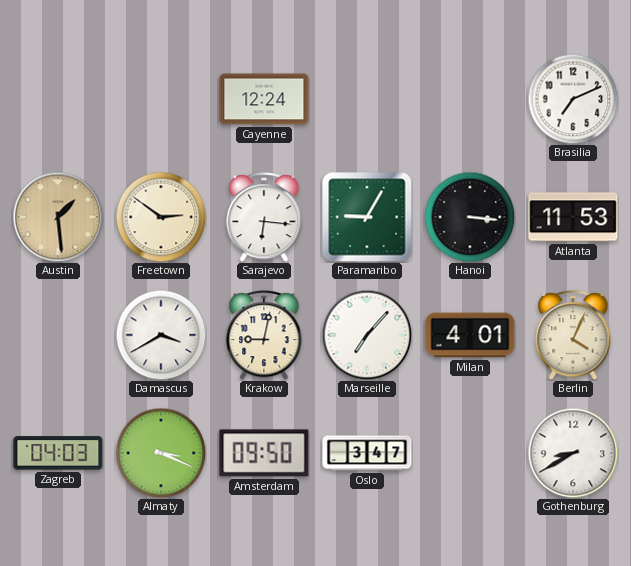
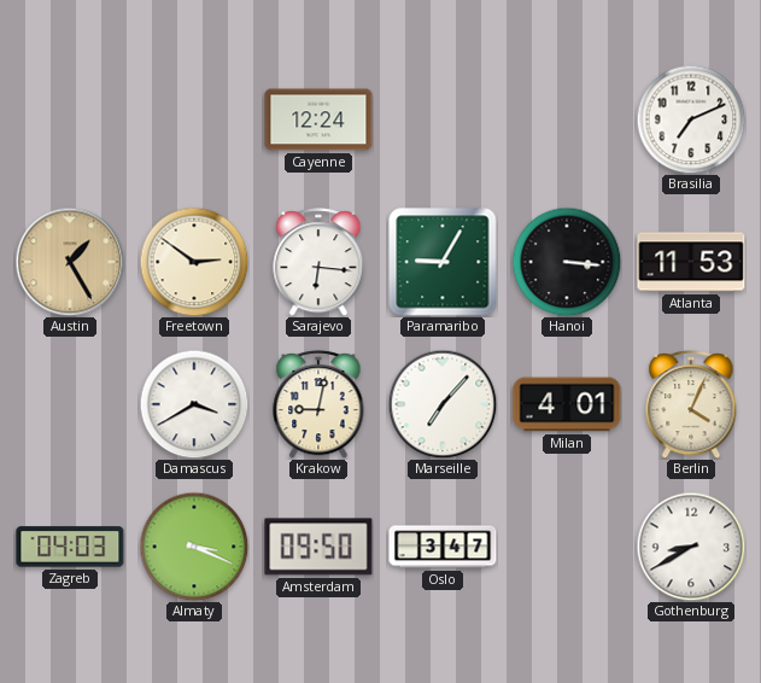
Austin: 1:29 -> 1:25
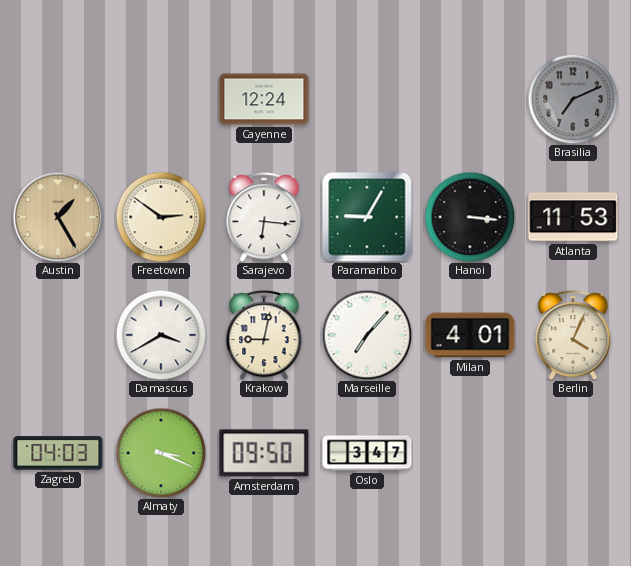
Brasilia dial: white -> grey
Gothenburg: 8:40 -> none
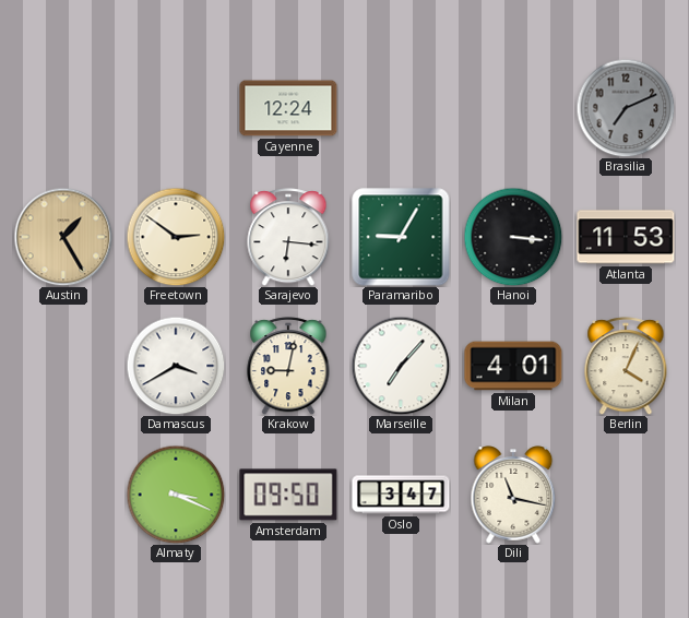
Zagreb: 04:03 -> none
Dili: none -> 11:17
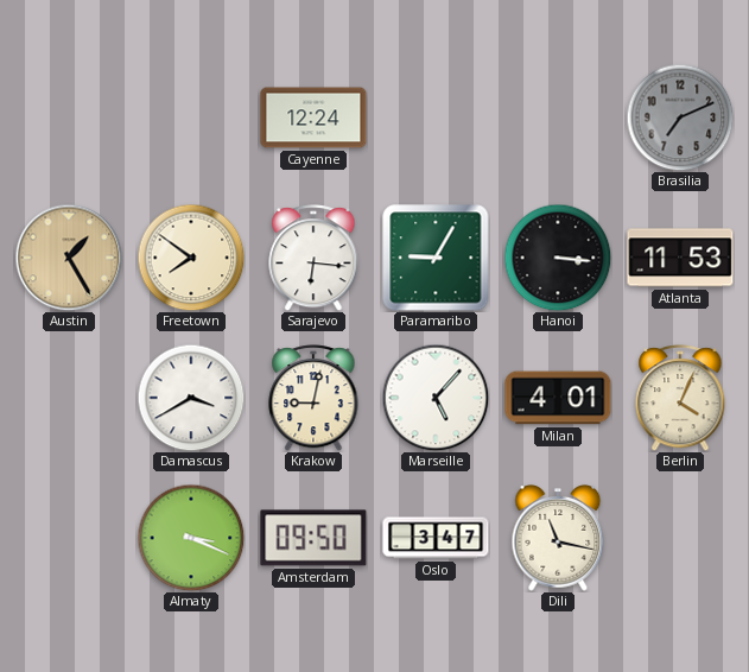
Freetown: 2:51 -> 7:51
Marseille: 7:07 -> 5:07
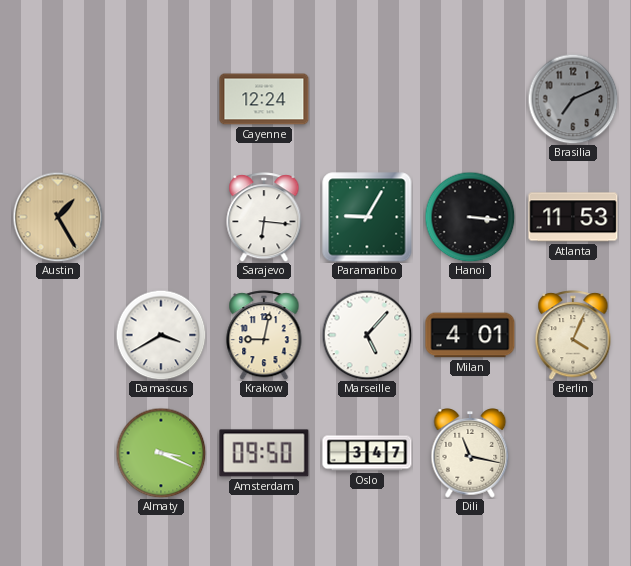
Freetown: 7:51 -> none
